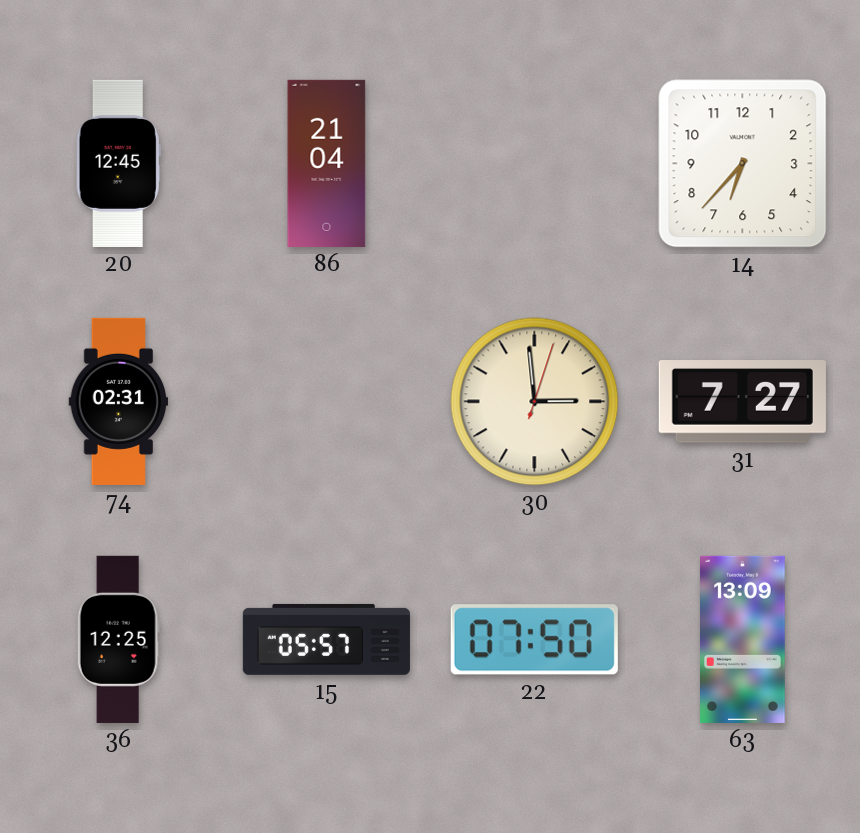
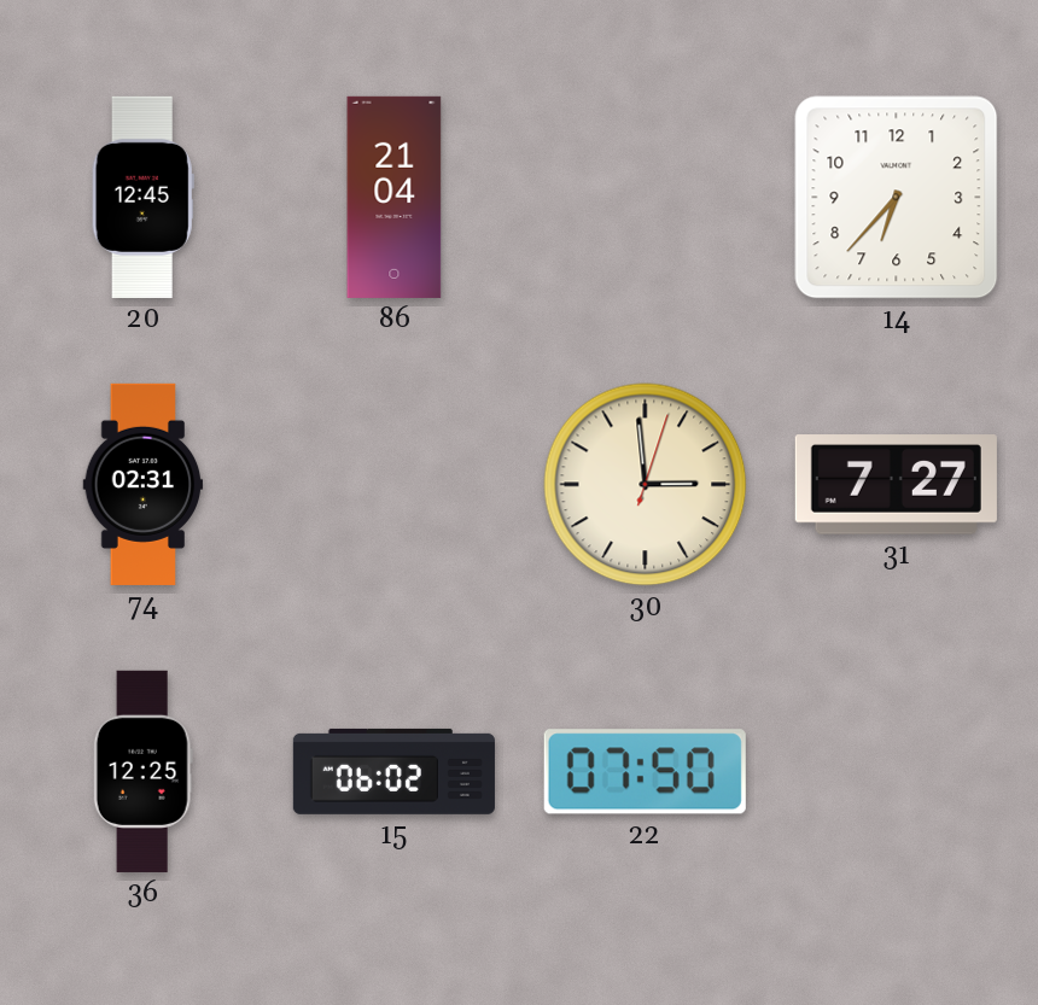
15: 05:57 -> 06:02
63: 13:09 -> none
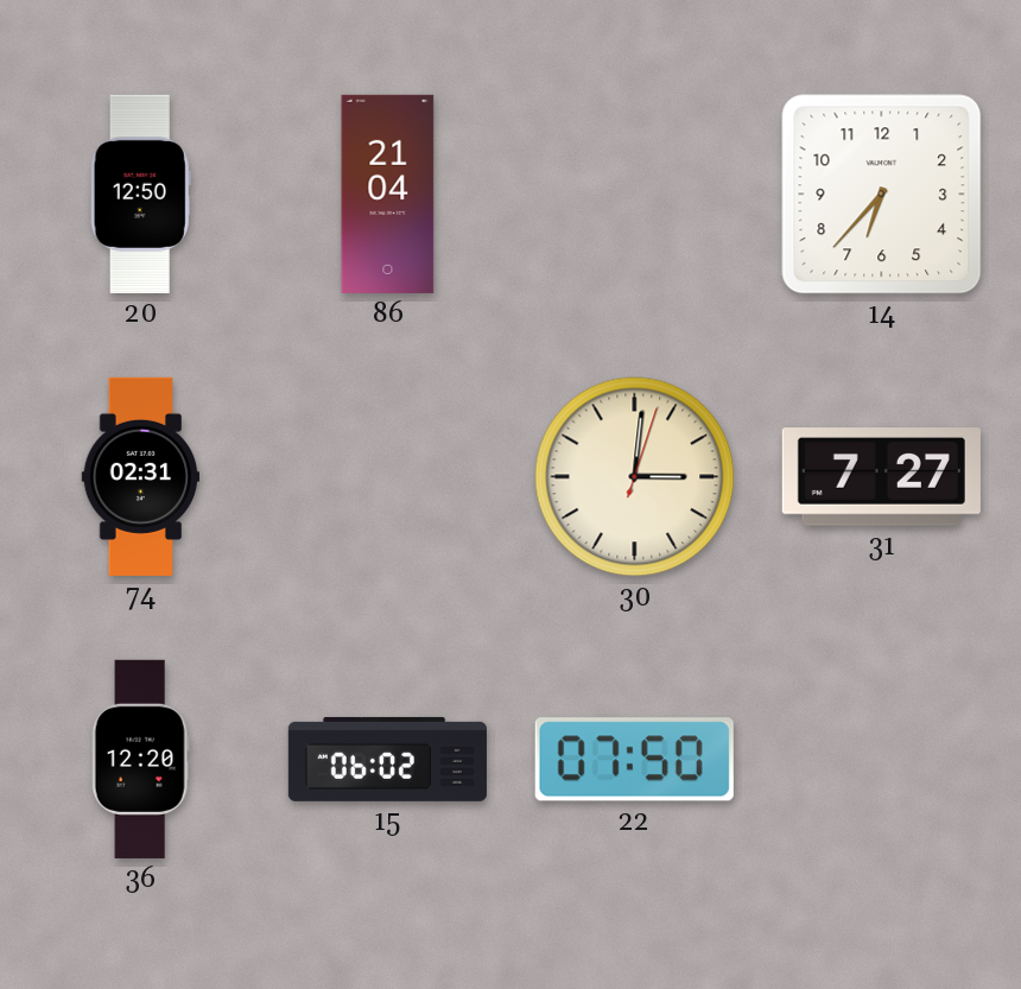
20: 12:45 -> 12:50
30: 2:59 -> 3:01
36: 12:25 -> 12:20
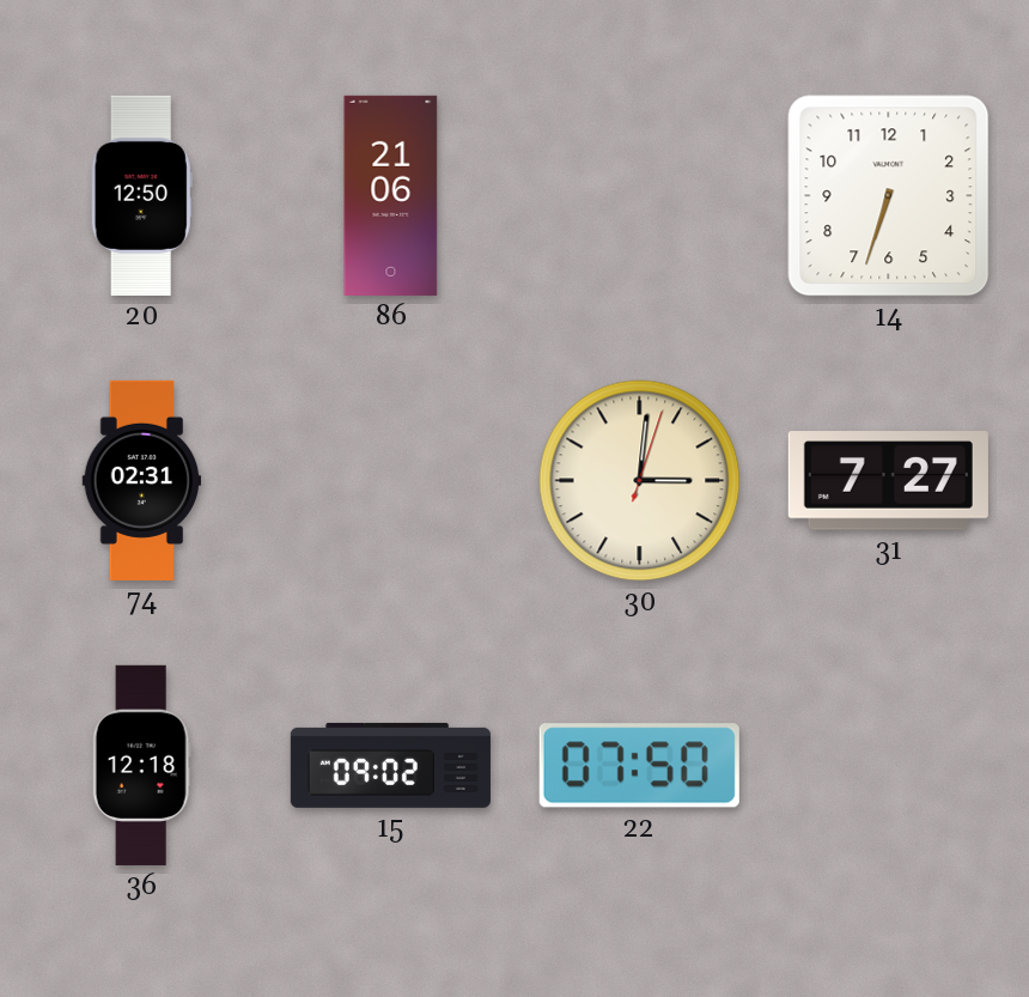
86: 21:04 -> 21:06
14: 6:37 -> 6:33
36: 12:20 -> 12:18
15: 06:02 -> 09:02
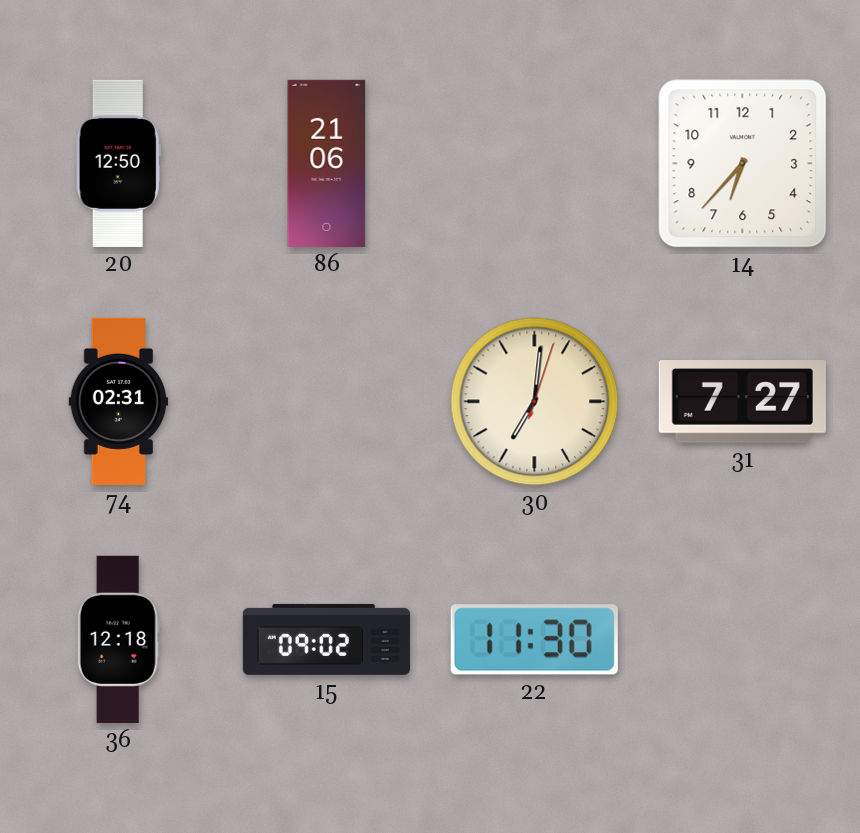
14: 6:33 -> 6:37
30: 3:01 -> 7:01
22: 07:50 -> 11:30
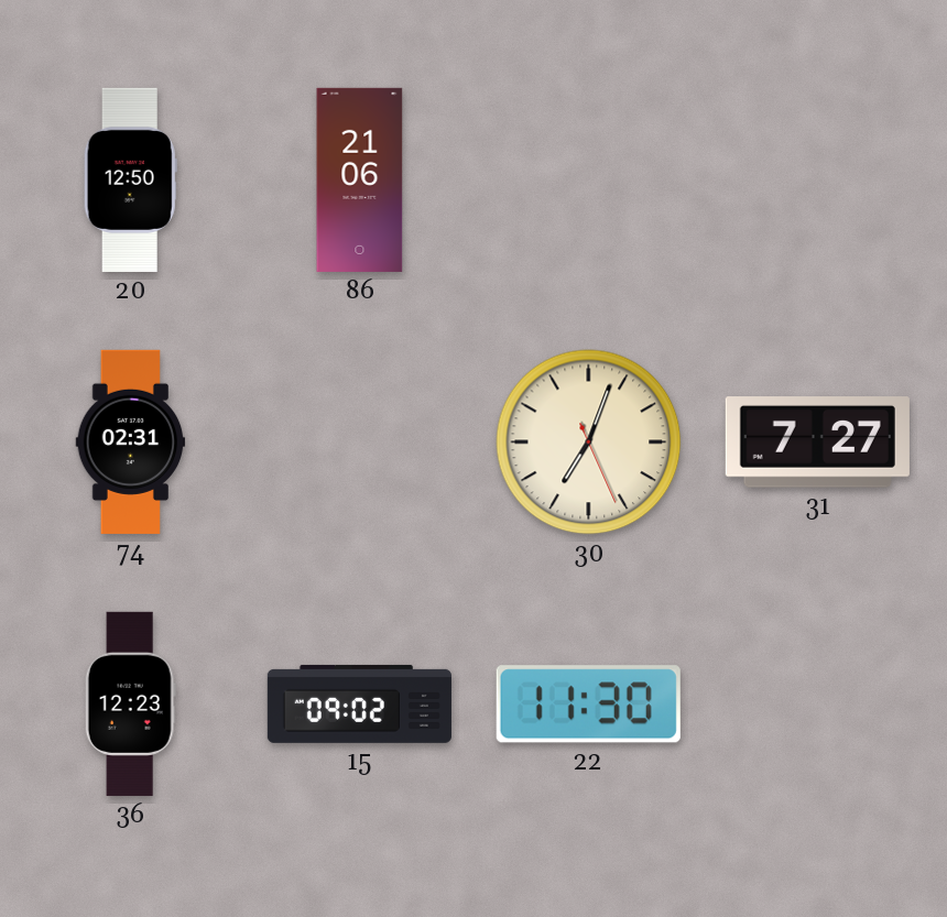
14: 6:37 -> none
30: 7:01 -> 7:03
36: 12:18 -> 12:23
